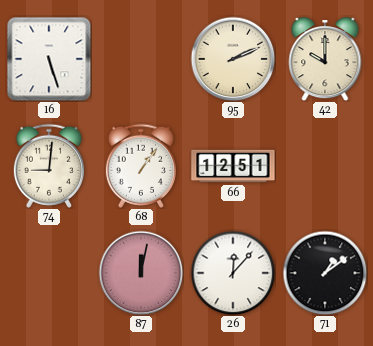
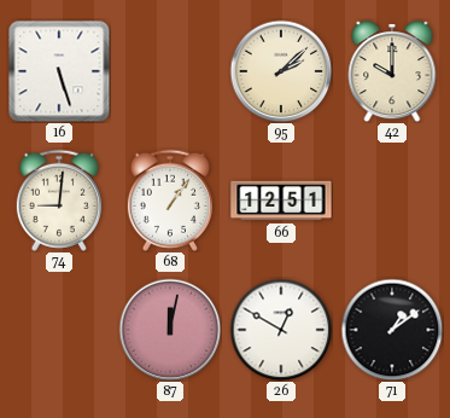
95: 2:11 -> 2:08
26: 12:07 -> 12:50
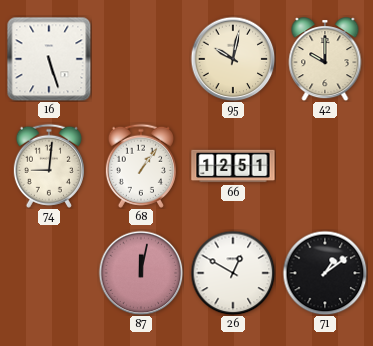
95: 2:08 -> 10:02
